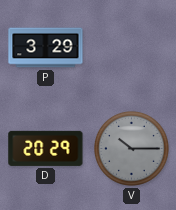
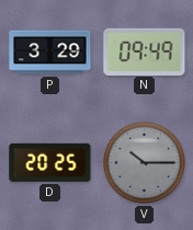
N: none -> 09:49
D: 20:29 -> 20:25
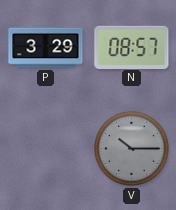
N: 09:49 -> 08:57
D: 20:25 -> none
